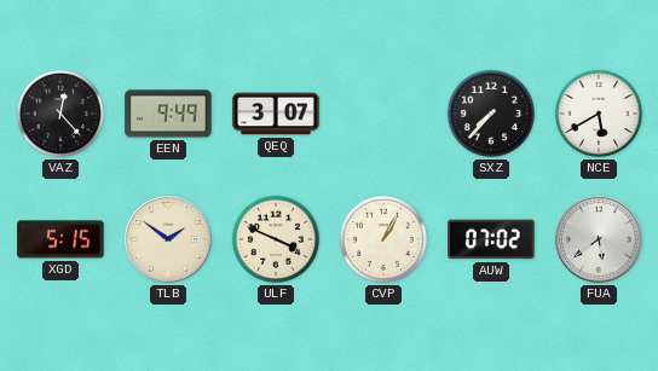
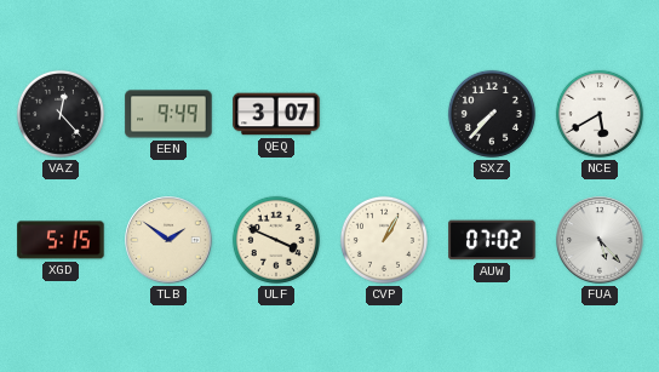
FUA: 5:39 -> 5:23
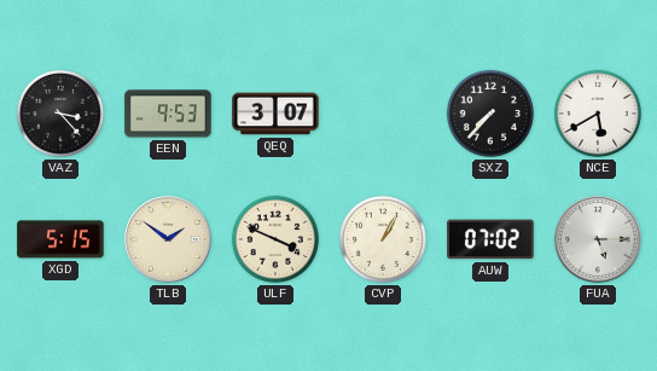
VAZ: 12:23 -> 3:23
EEN: 9:49 -> 9:53
FUA: 5:23 -> 5:15
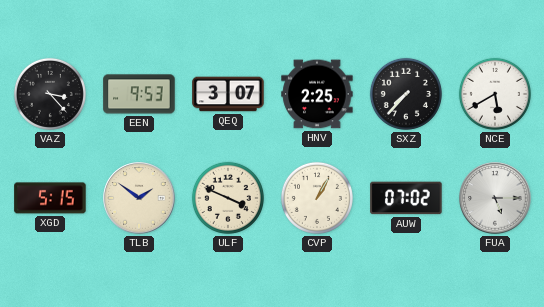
HNV: none -> 2:25
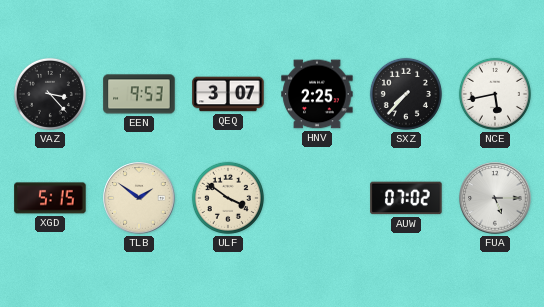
NCE: 5:40 -> 5:43
ULF: 3:49 -> 3:51
CVP: 1:05 -> none
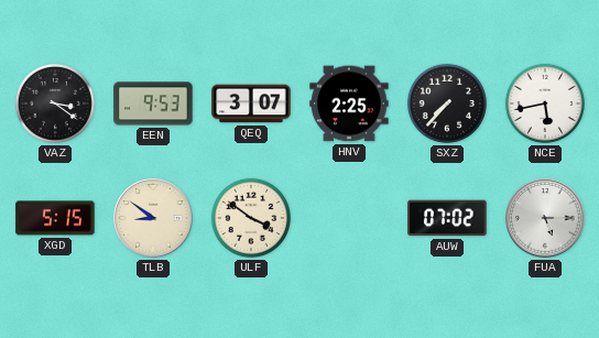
VAZ: 3:23 -> 3:21
TLB: 1:51 -> 8:51
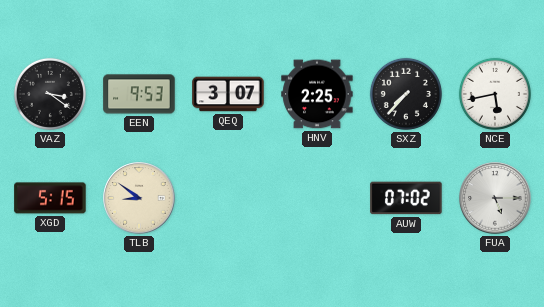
ULF: 3:51 -> none
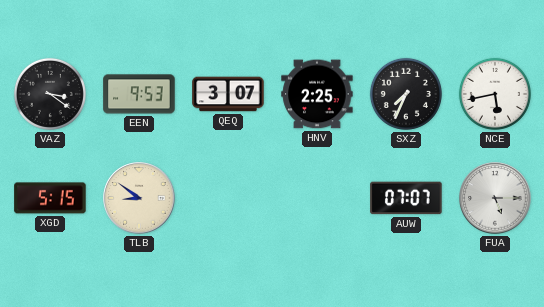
SXZ: 7:37 -> 7:34
AUW: 07:02 -> 07:07
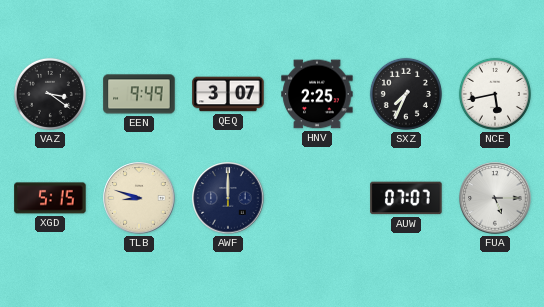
EEN: 9:53 -> 9:49
TLB: 8:51 -> 8:48
AWF: none -> 12:00
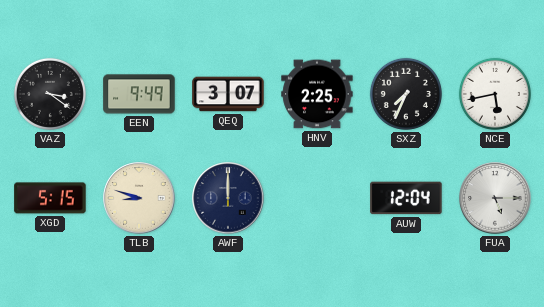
AUW: 07:07 -> 12:04
